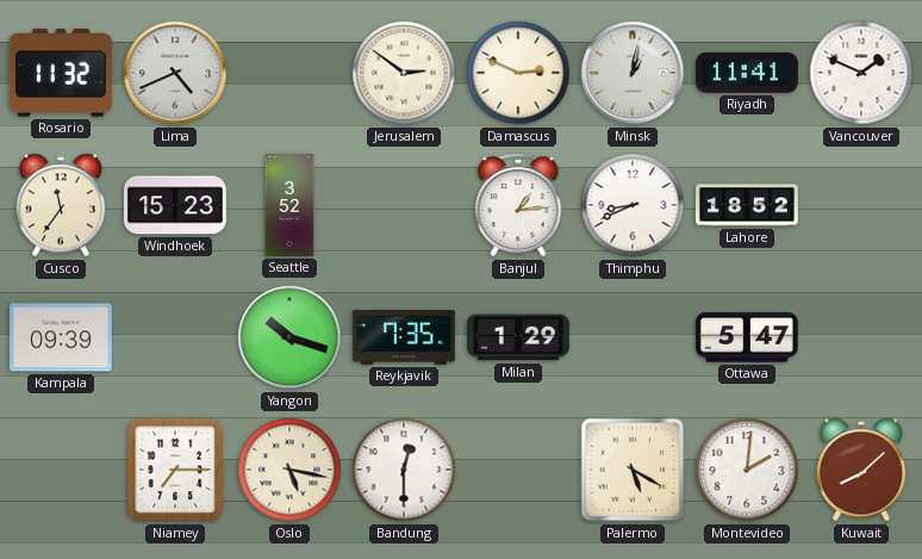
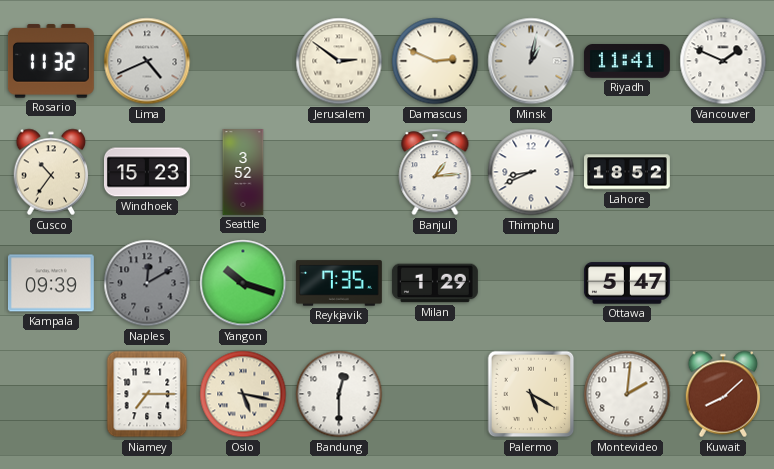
Cusco: 11:36 -> 10:36
Naples: none -> 12:10
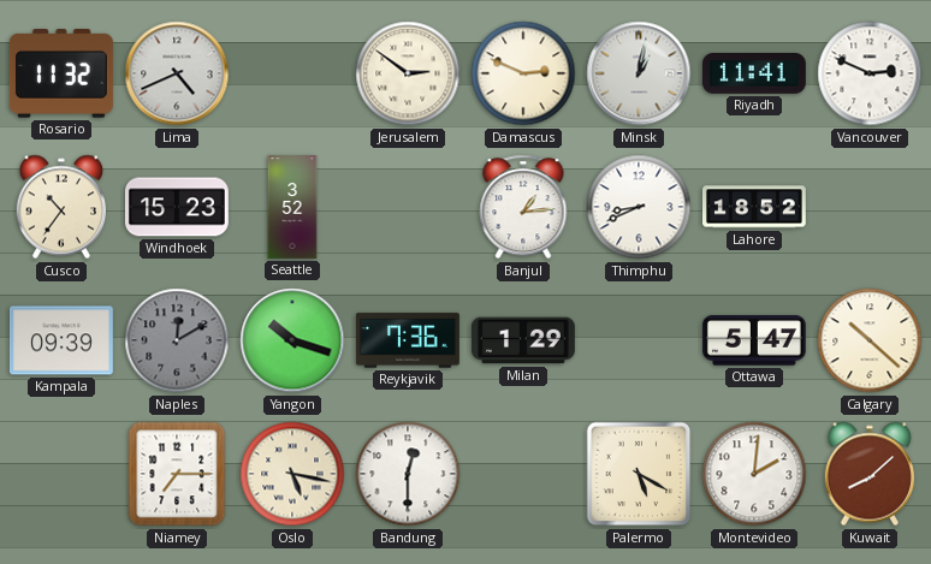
Vancouver: 1:49 -> 2:49
Reykjavik: 7:35 -> 7:36
Calgary: none -> 10:22
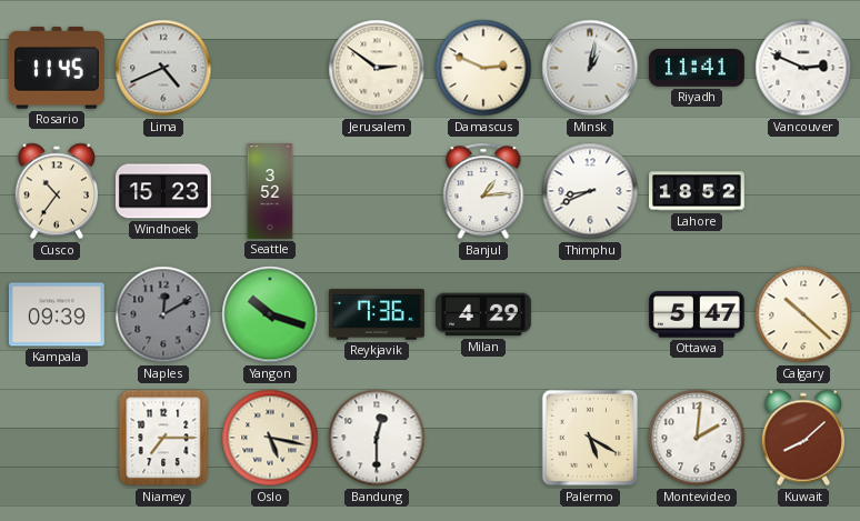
Rosario: 11:32 -> 11:45
Milan: 1:29 -> 4:29
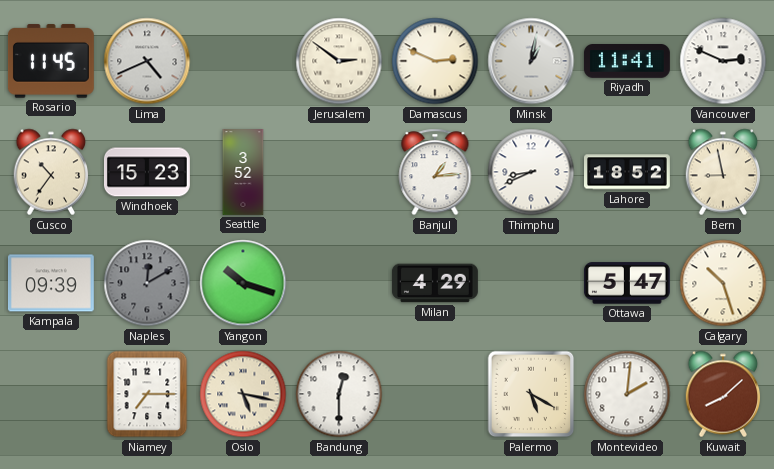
Bern: none -> 8:58
Reykjavik: 7:36 -> none
Calgary: 10:22 -> 10:27
